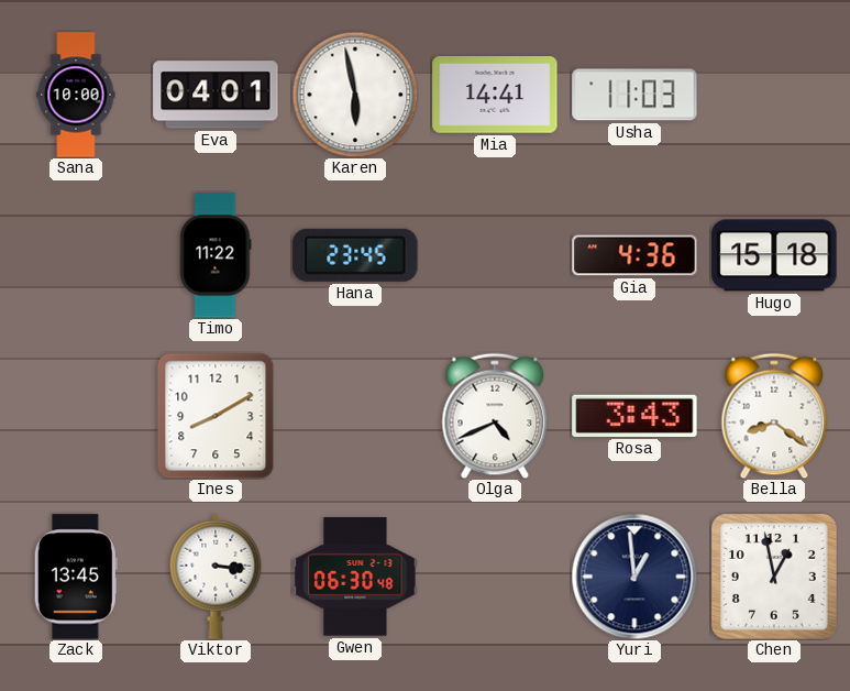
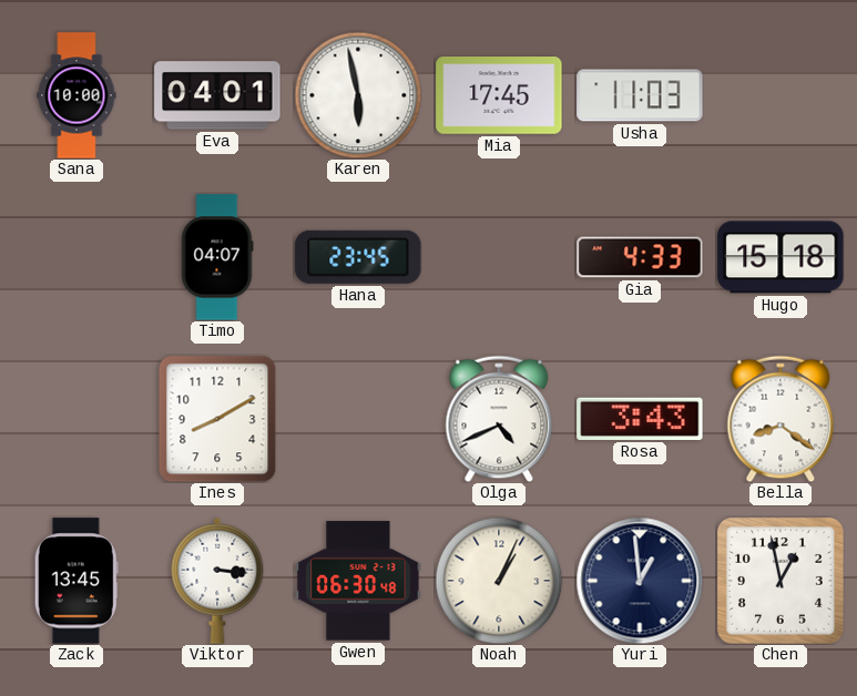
Mia: 14:41 -> 17:45
Timo: 11:22 -> 04:07
Gia: 4:36 -> 4:33
Noah: none -> 1:04
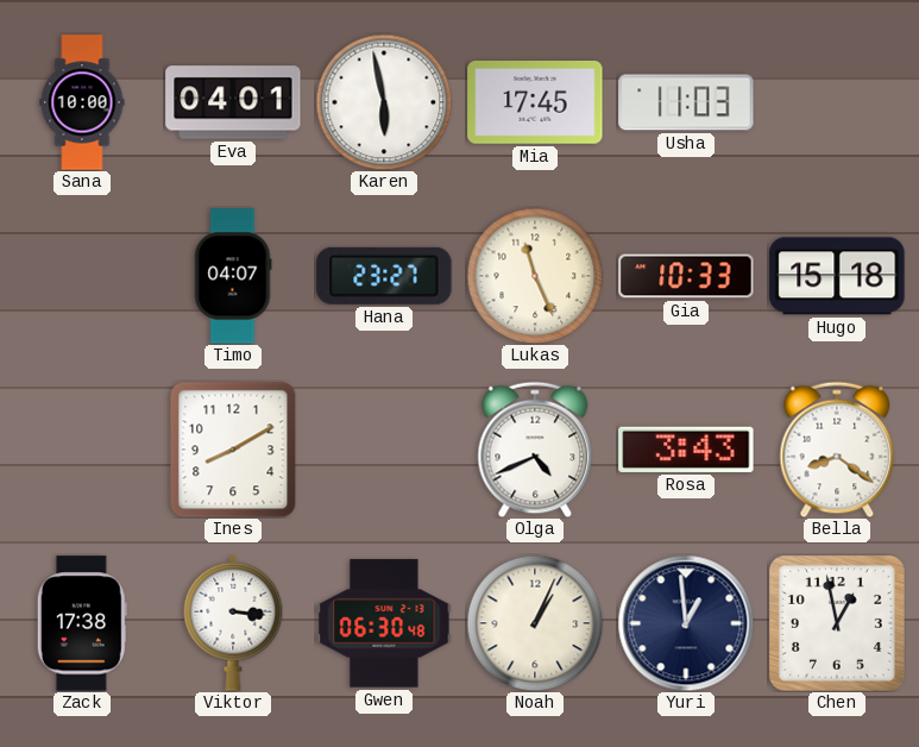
Hana: 23:45 -> 23:27
Lukas: none -> 11:26
Gia: 4:33 -> 10:33
Zack: 13:45 -> 17:38
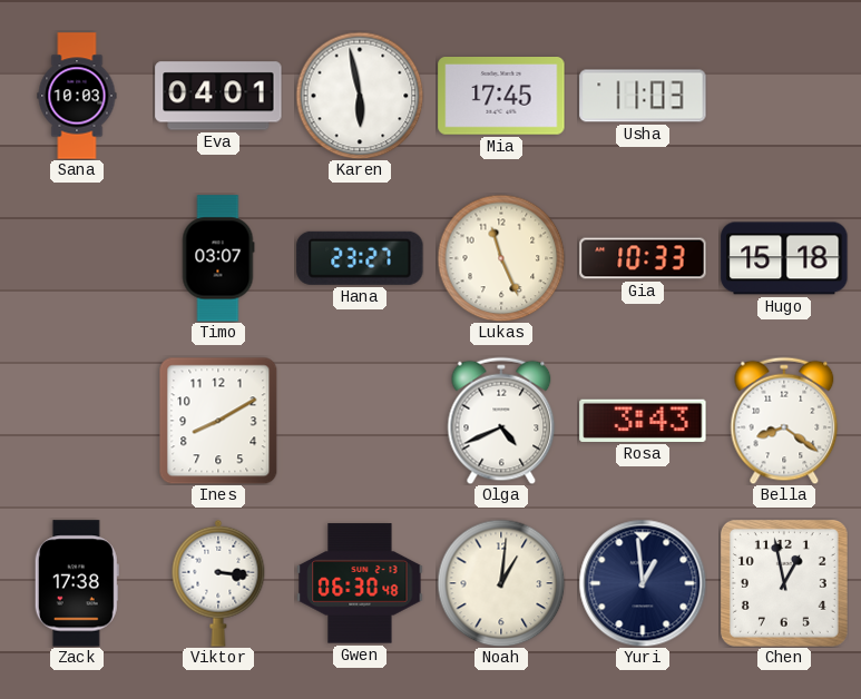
Sana: 10:00 -> 10:03
Timo: 04:07 -> 03:07
Noah: 1:04 -> 1:01
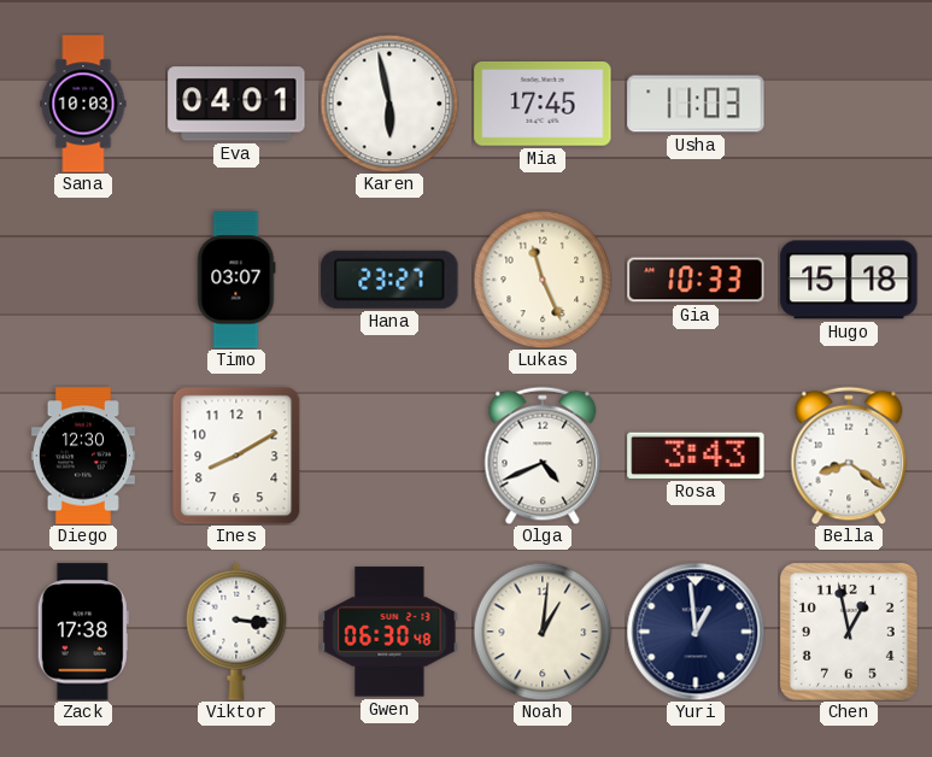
Diego: none -> 12:30
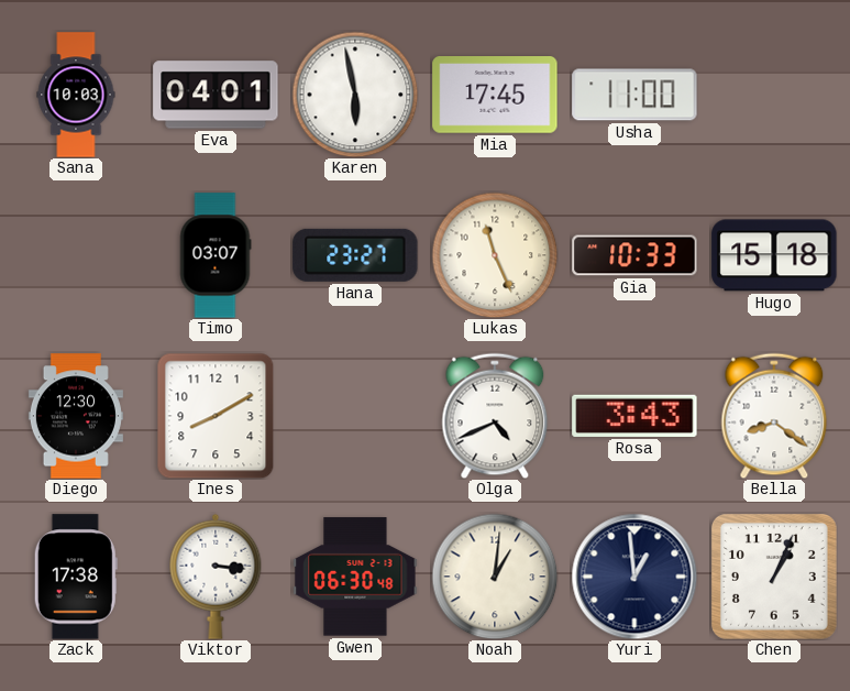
Usha: 11:03 -> 11:00
Chen: 12:58 -> 1:04
